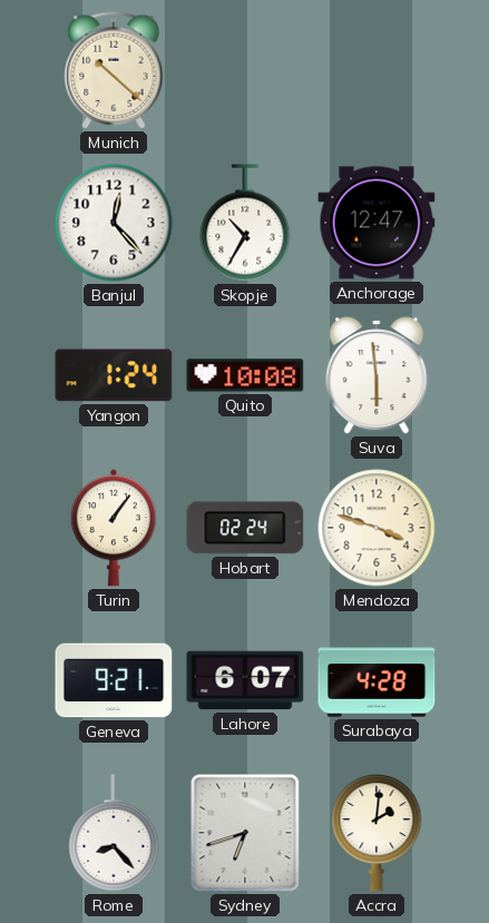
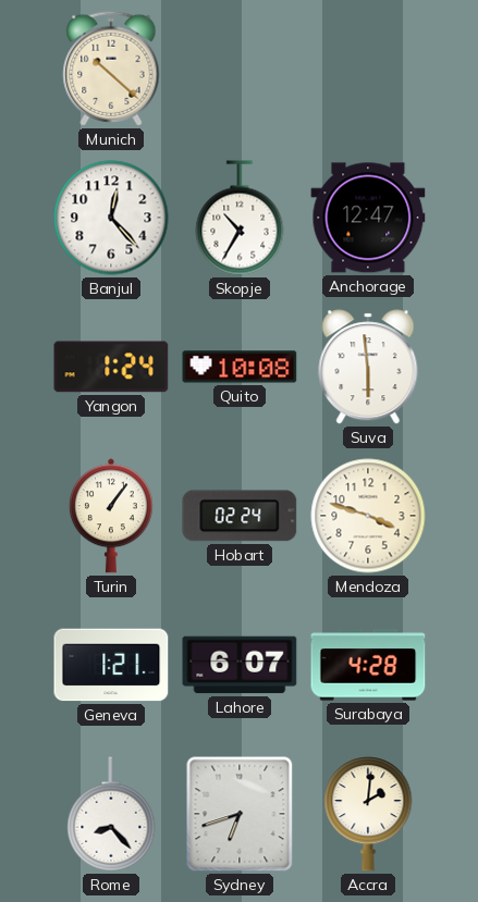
Geneva: 9:21 -> 1:21
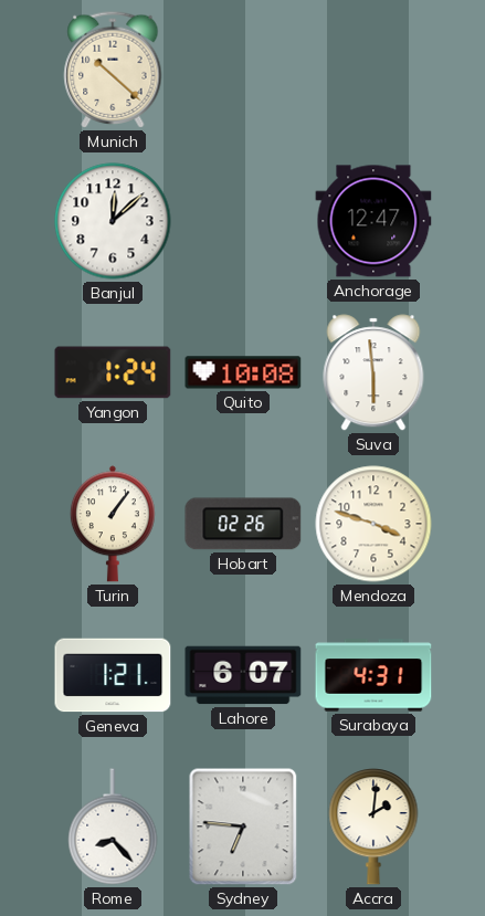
Banjul: 12:23 -> 12:08
Skopje: 10:35 -> none
Hobart: 02:24 -> 02:26
Surabaya: 4:28 -> 4:31
Sydney: 6:42 -> 6:46
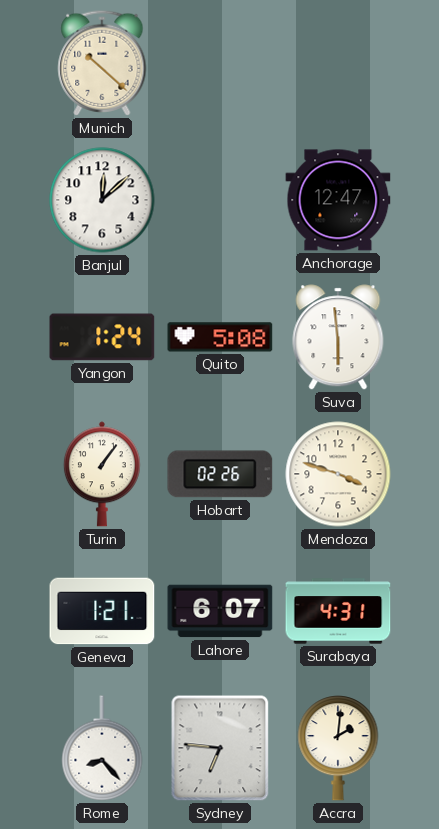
Quito: 10:08 -> 5:08
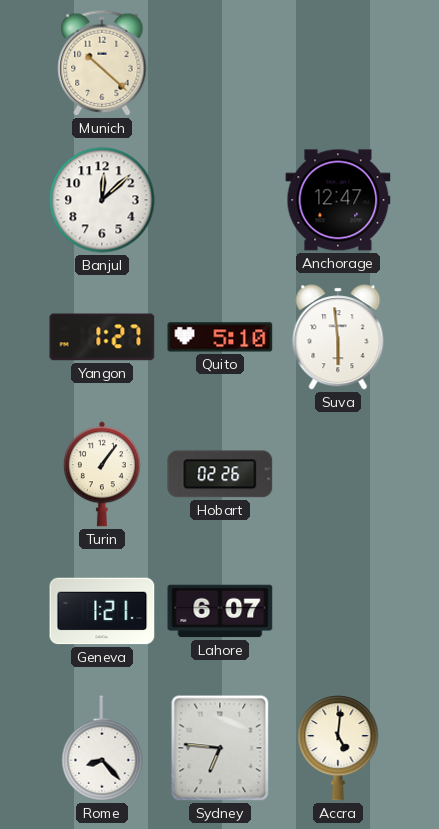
Yangon: 1:24 -> 1:27
Quito: 5:08 -> 5:10
Mendoza: 3:48 -> none
Surabaya: 4:31 -> none
Accra: 2:01 -> 5:01
